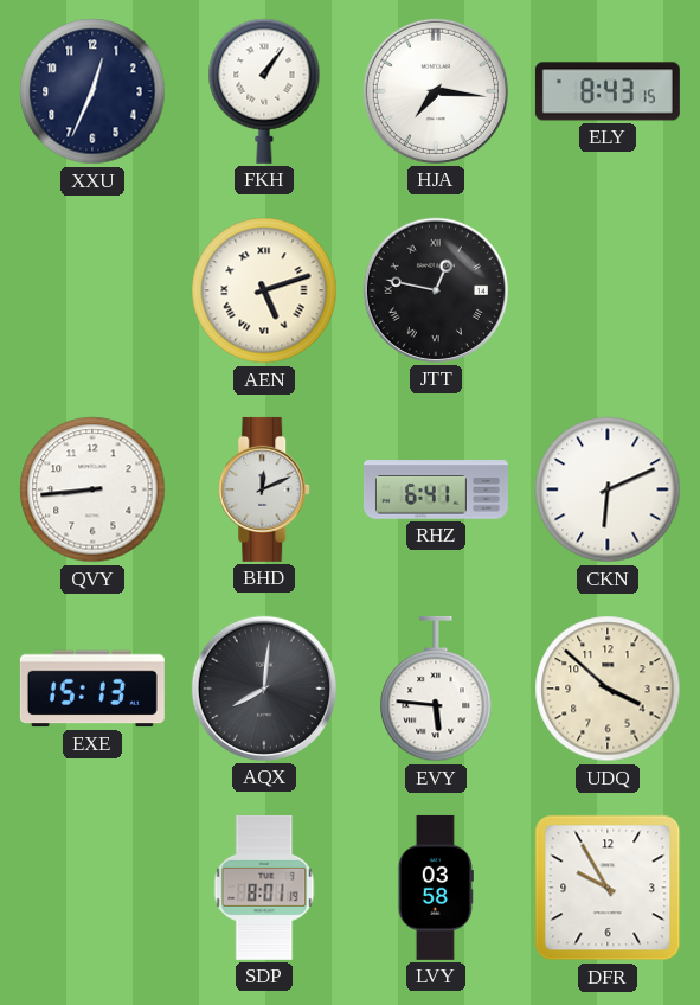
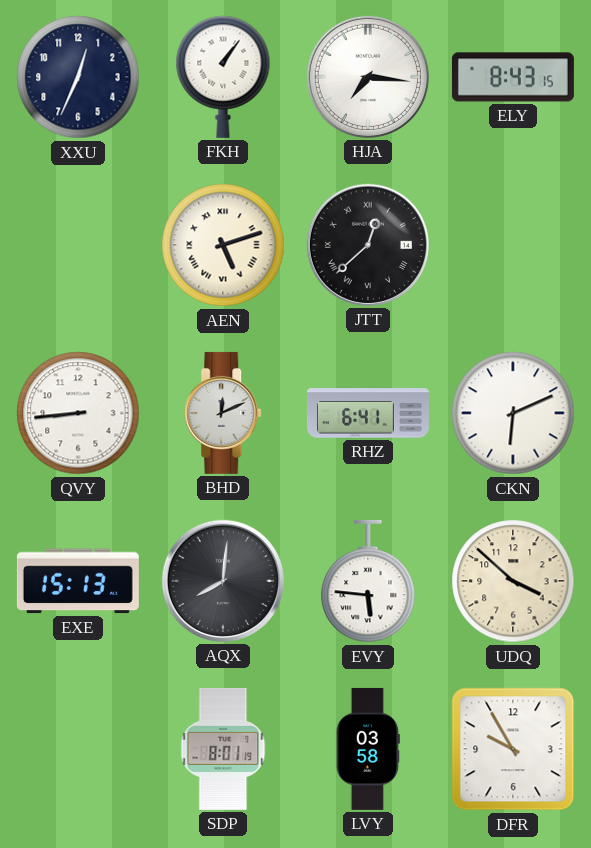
JTT: 12:47 -> 12:38
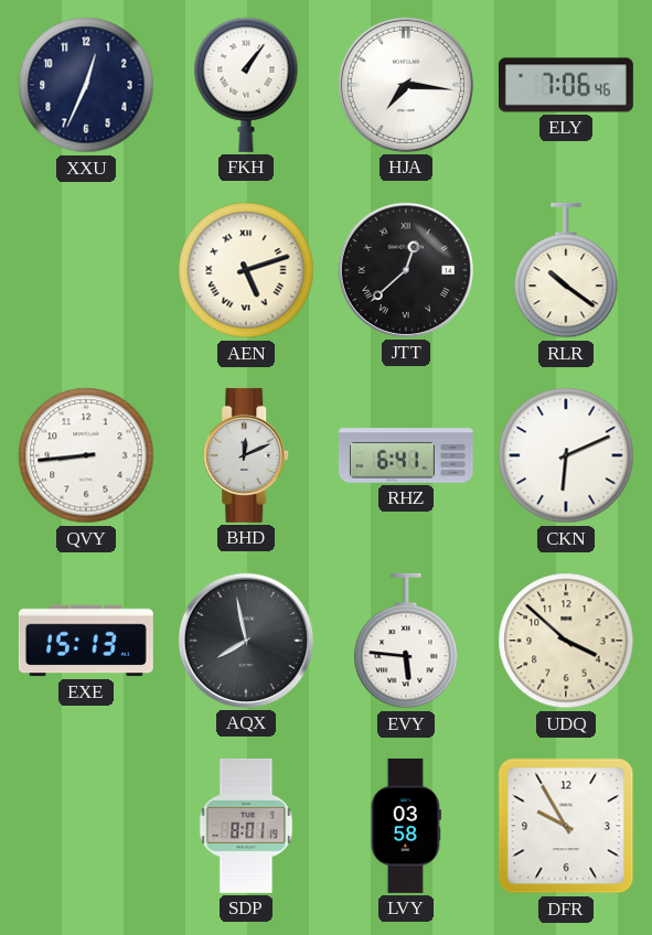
ELY: 8:43 -> 7:06
RLR: none -> 10:21
AQX: 8:01 -> 7:58
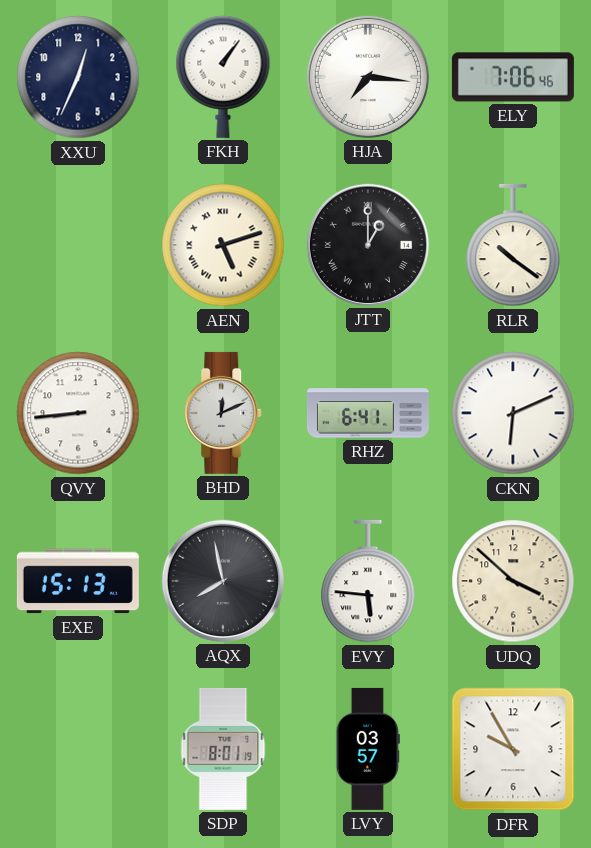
JTT: 12:38 -> 1:00
LVY: 03:58 -> 03:57
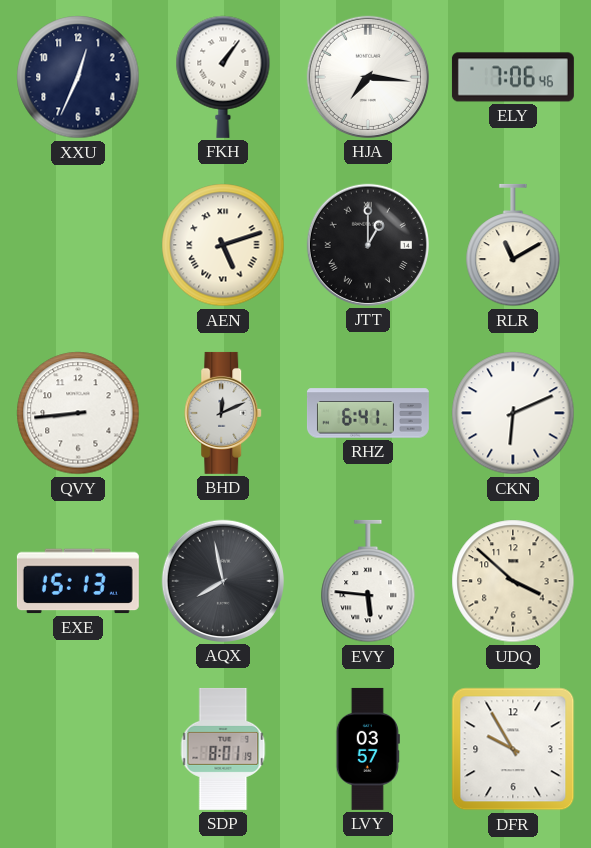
RLR: 10:21 -> 11:10
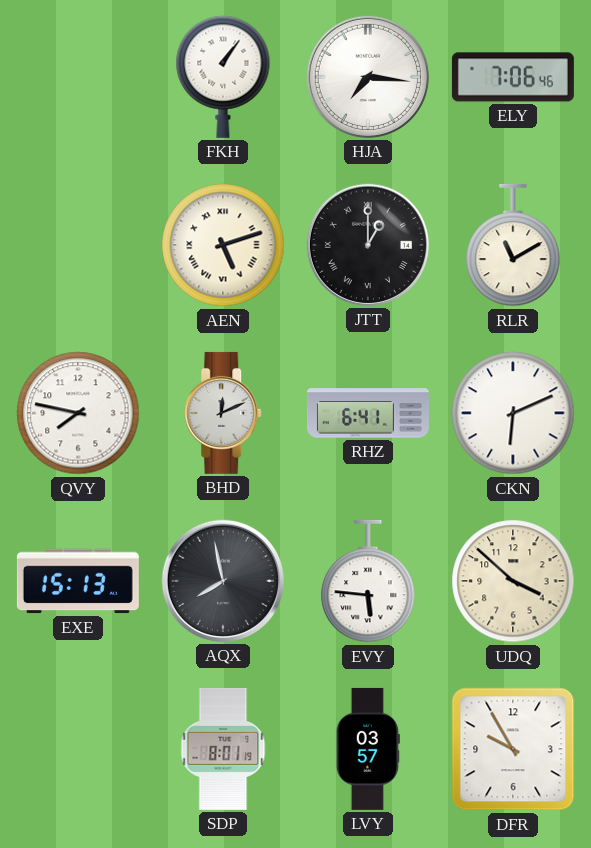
XXU: 12:34 -> none
QVY: 8:44 -> 7:47
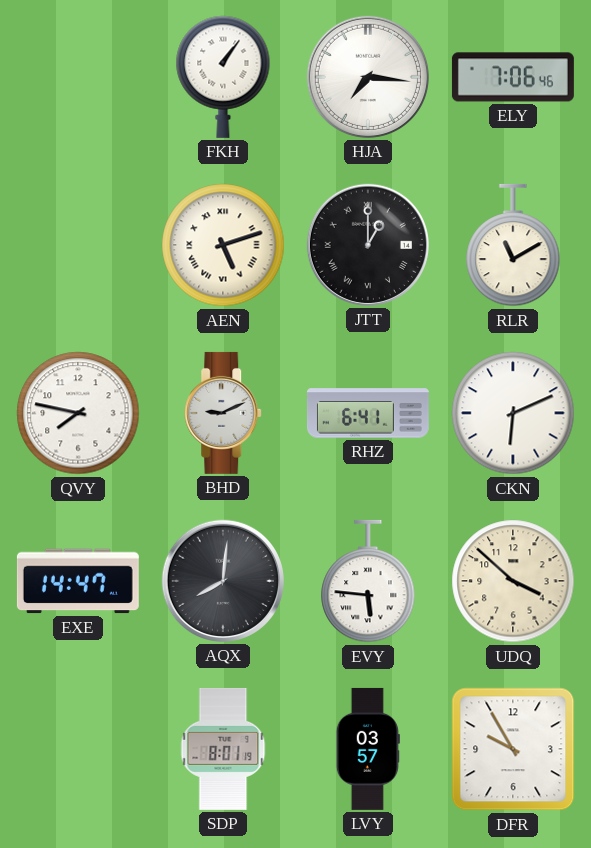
BHD: 12:11 -> 9:11
EXE: 15:13 -> 14:47
AQX: 7:58 -> 8:01
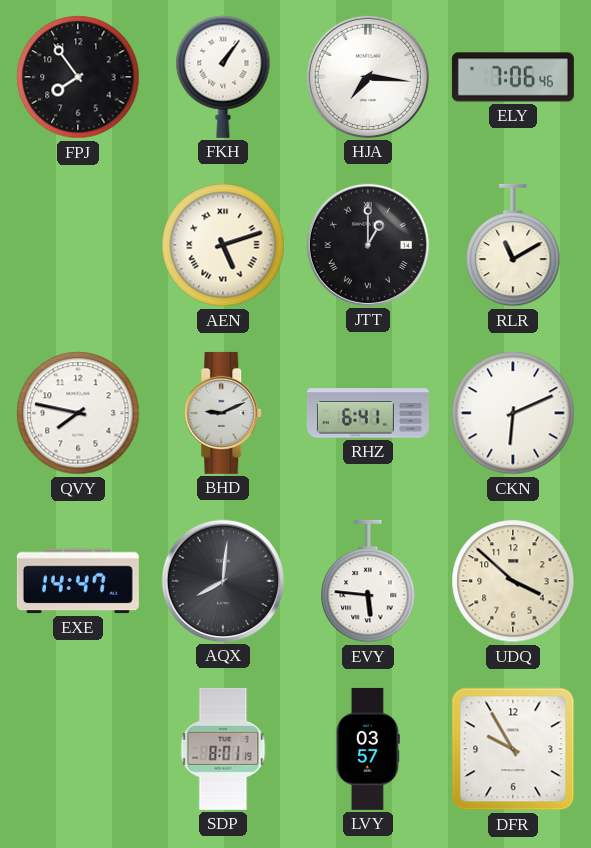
FPJ: none -> 7:54
